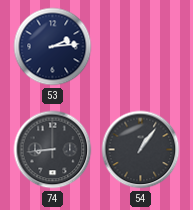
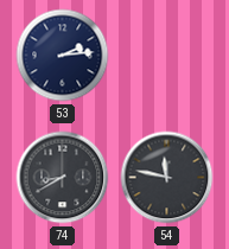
74: 8:44 -> 8:40
54: 1:06 -> 11:47
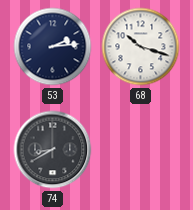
68: none -> 10:18
54: 11:47 -> none
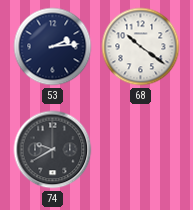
68: 10:18 -> 10:21
74: 8:40 -> 9:40
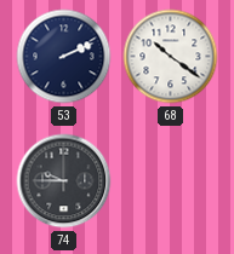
53: 2:14 -> 2:11
74: 9:40 -> 9:45
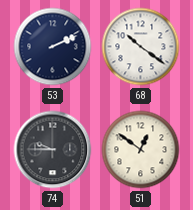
51: none -> 12:51
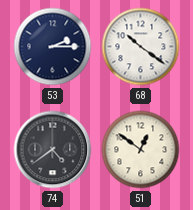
53: 2:11 -> 2:15
74: 9:45 -> 4:39
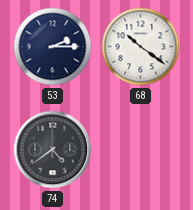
51: 12:51 -> none
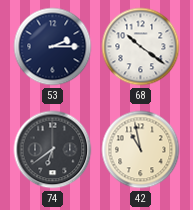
74: 4:39 -> 6:39
42: none -> 10:58
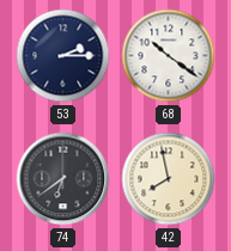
42: 10:58 -> 7:58
